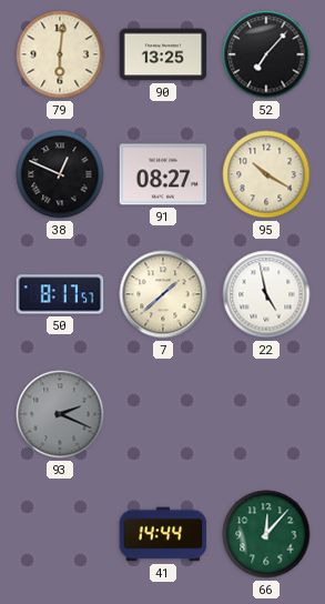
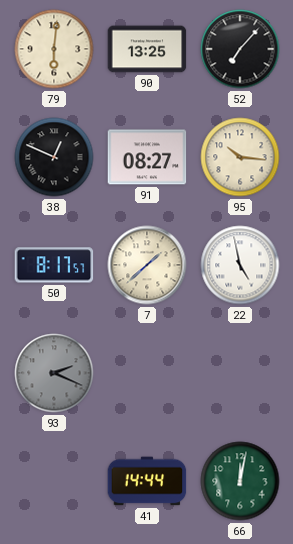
95: 10:20 -> 10:16
66: 12:07 -> 12:02
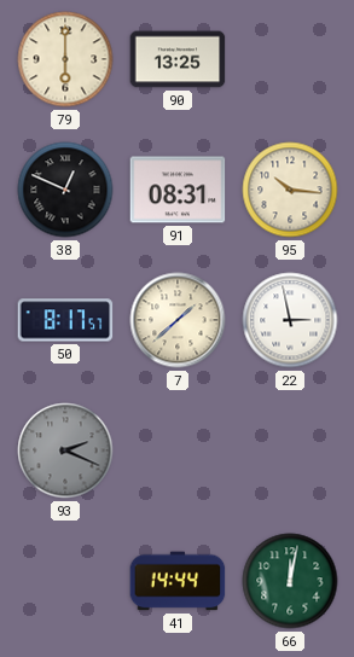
79: 6:01 -> 6:00
52: 7:07 -> none
91: 08:27 -> 08:31
22: 4:58 -> 2:58
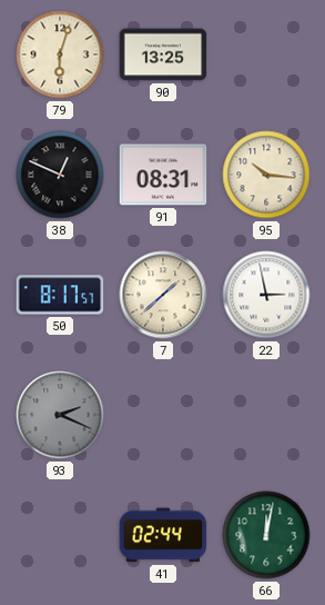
79: 6:00 -> 6:03
41: 14:44 -> 02:44
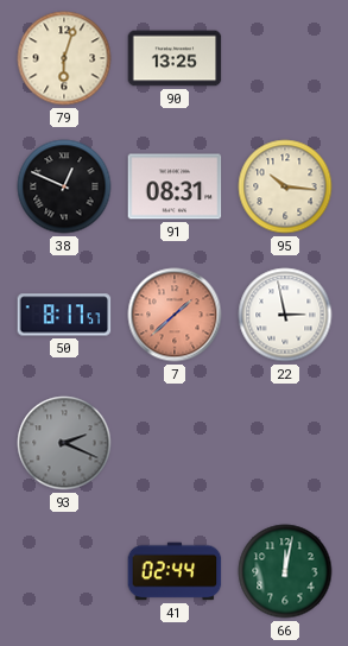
7 dial: cream -> salmon
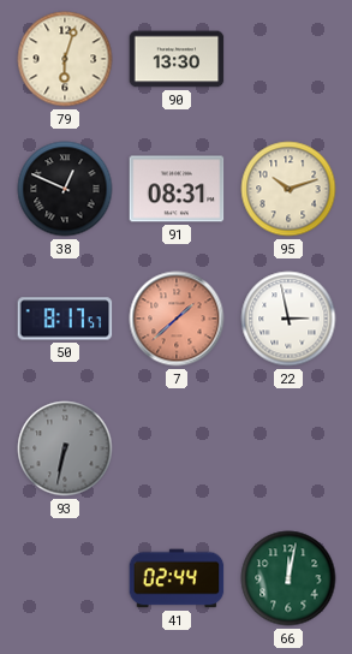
90: 13:25 -> 13:30
95: 10:16 -> 10:12
93: 2:19 -> 6:32
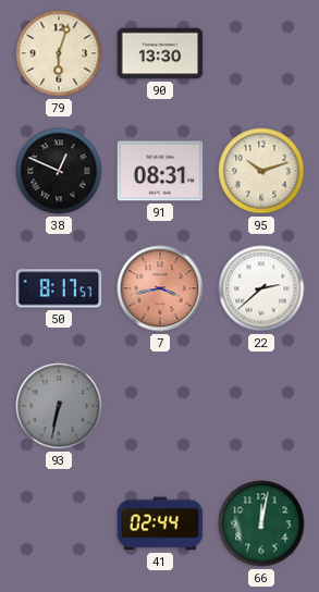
7: 1:38 -> 3:43
22: 2:58 -> 2:38
